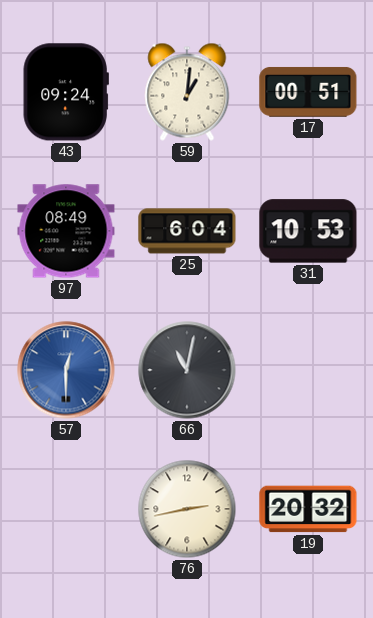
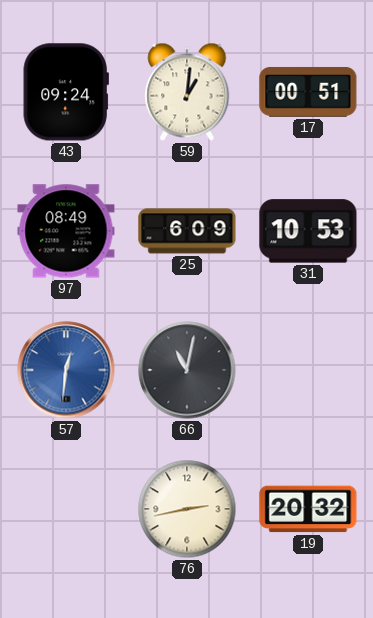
25: 6:04 -> 6:09
57: 12:30 -> 12:31
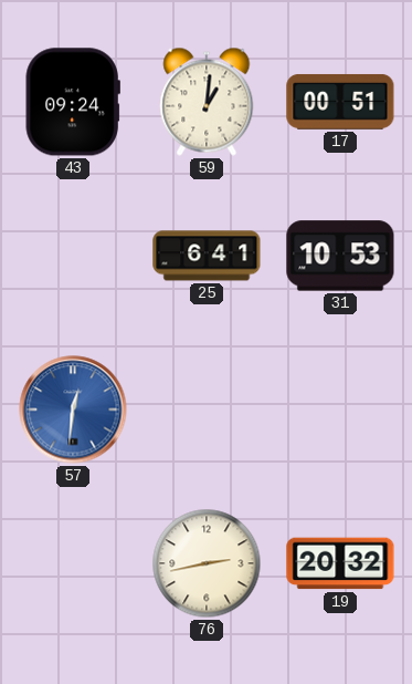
97: 08:49 -> none
25: 6:09 -> 6:41
66: 11:02 -> none
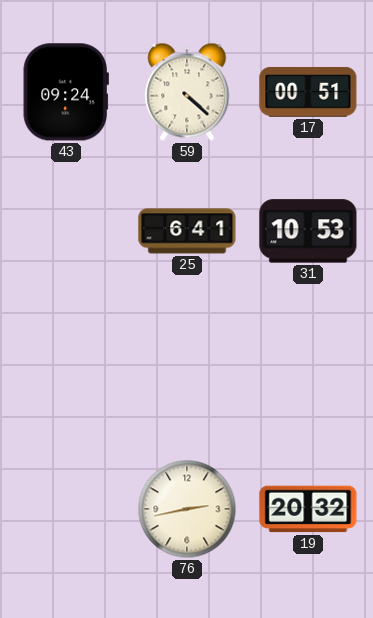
59: 1:01 -> 4:22
57: 12:31 -> none
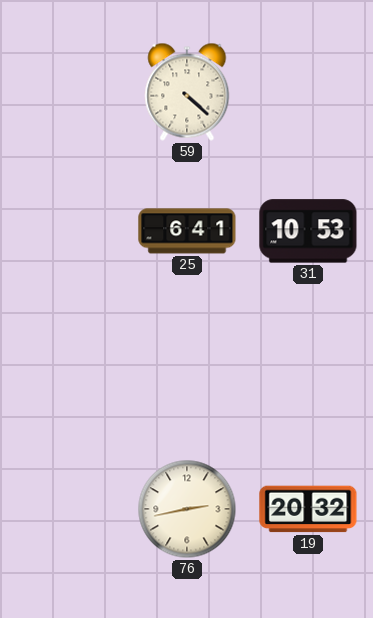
43: 09:24 -> none
17: 00:51 -> none
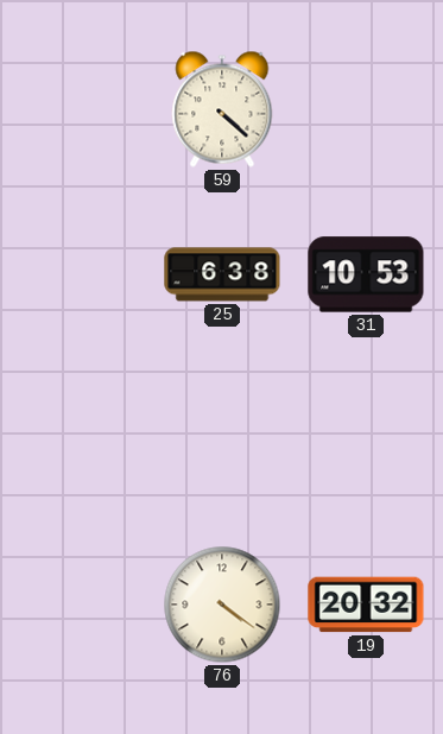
25: 6:41 -> 6:38
76: 2:43 -> 4:21
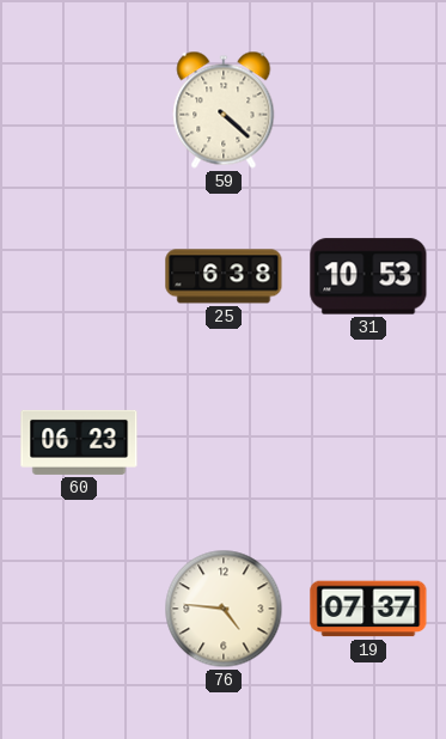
60: none -> 06:23
76: 4:21 -> 4:46
19: 20:32 -> 07:37
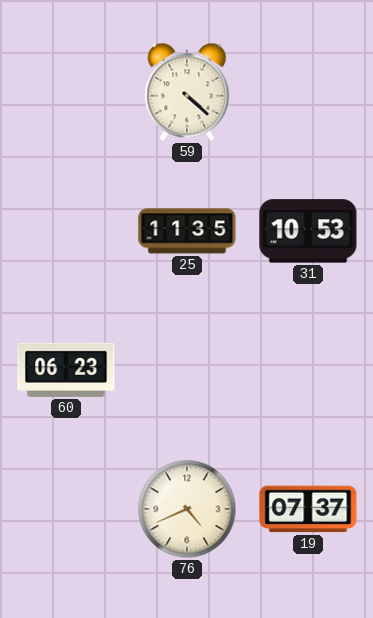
25: 6:38 -> 11:35
76: 4:46 -> 4:41
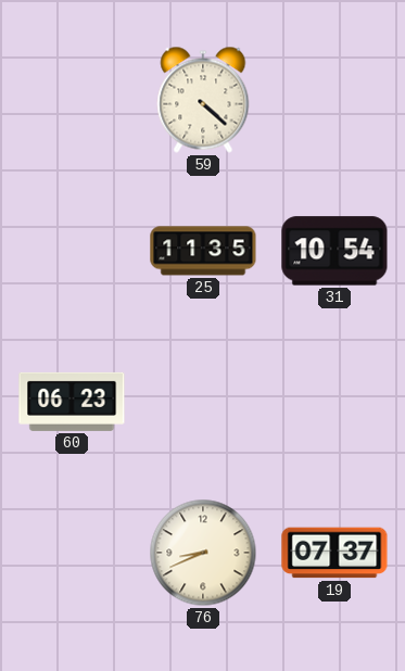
31: 10:53 -> 10:54
76: 4:41 -> 8:41
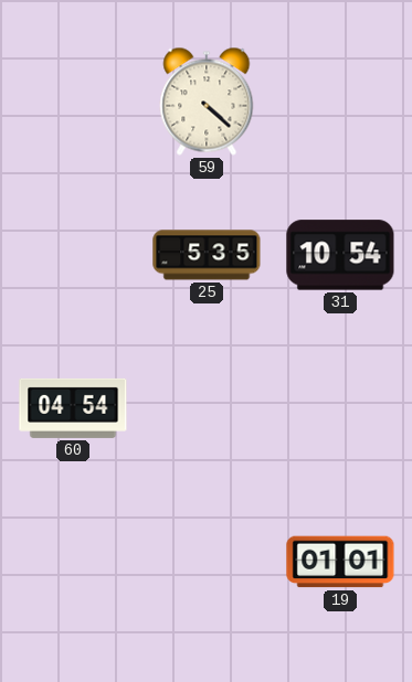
25: 11:35 -> 5:35
60: 06:23 -> 04:54
76: 8:41 -> none
19: 07:37 -> 01:01
